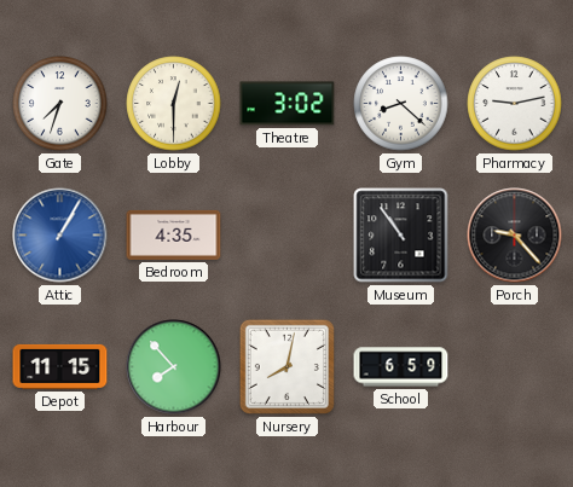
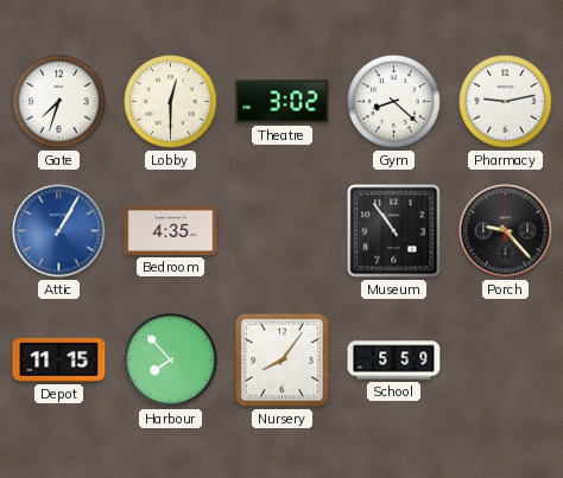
Nursery: 8:02 -> 8:06
School: 6:59 -> 5:59
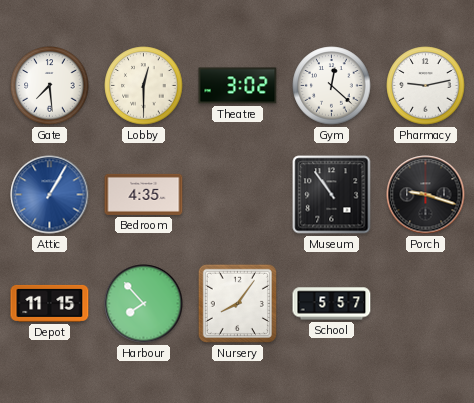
Gate: 7:33 -> 7:29
Gym: 8:22 -> 12:22
Porch: 9:23 -> 9:18
School: 5:59 -> 5:57
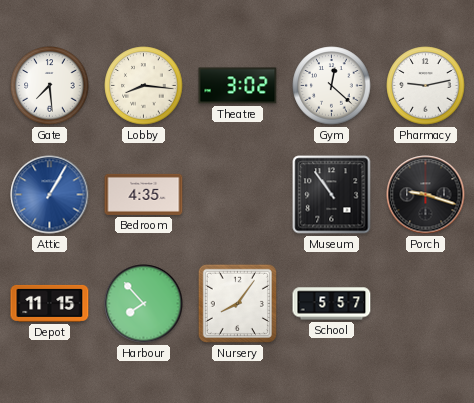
Lobby: 12:30 -> 8:16
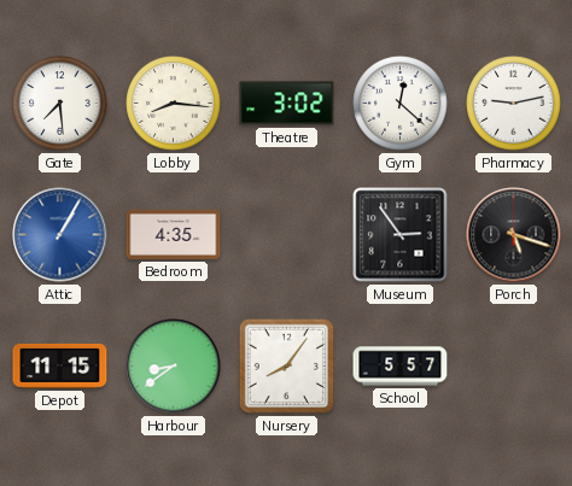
Museum: 10:54 -> 2:54
Porch: 9:18 -> 5:18
Harbour: 7:53 -> 8:39
